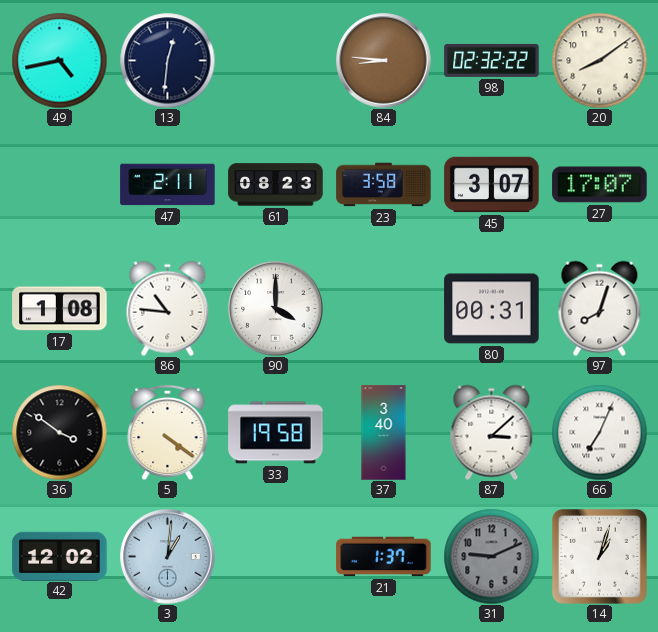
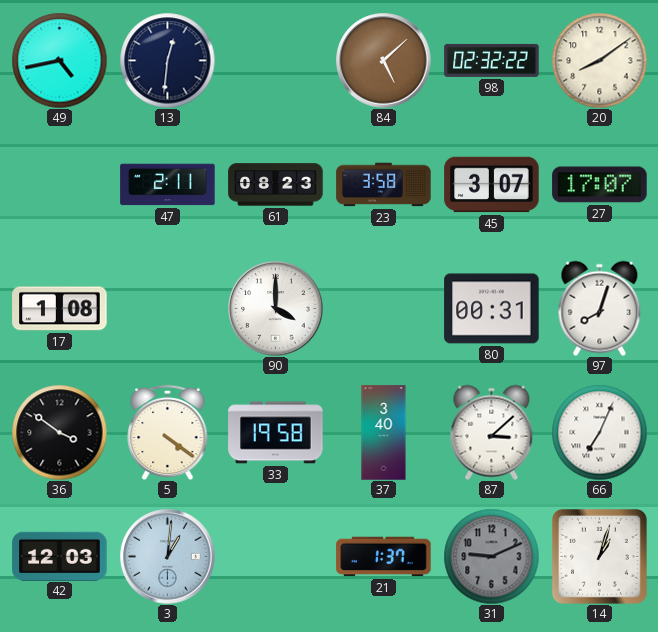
84: 8:46 -> 5:08
86: 10:46 -> none
42: 12:02 -> 12:03
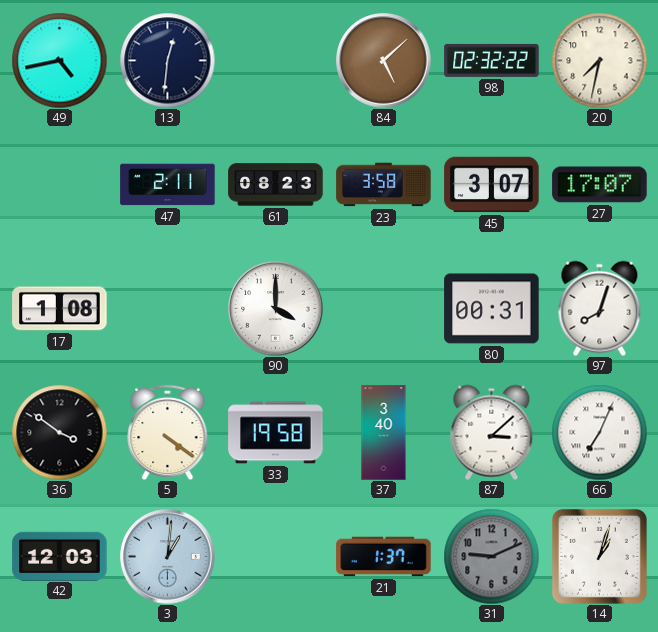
20: 8:09 -> 7:32
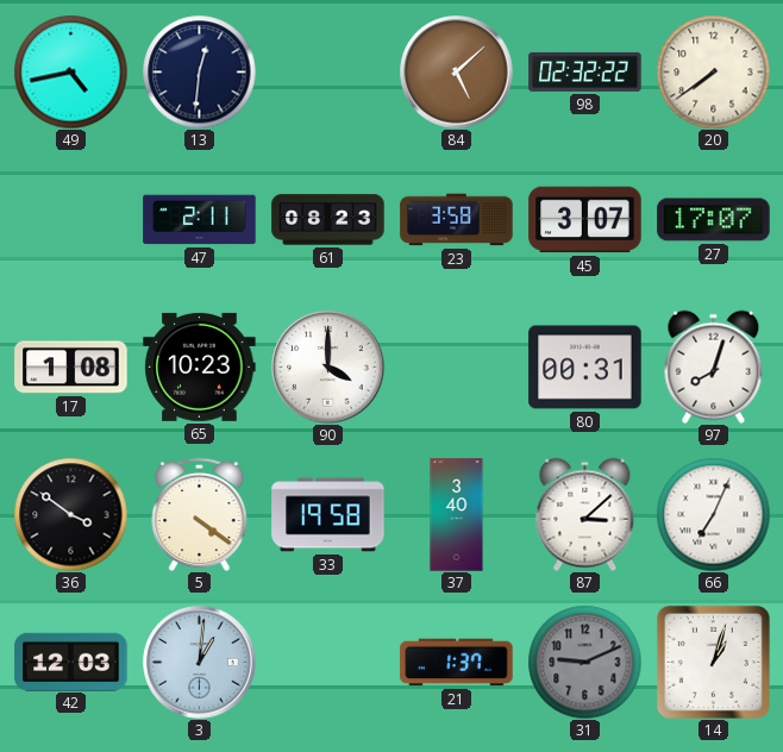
20: 7:32 -> 7:39
65: none -> 10:23
